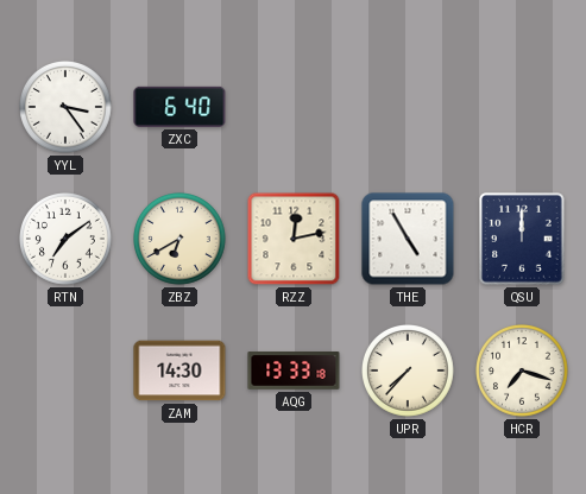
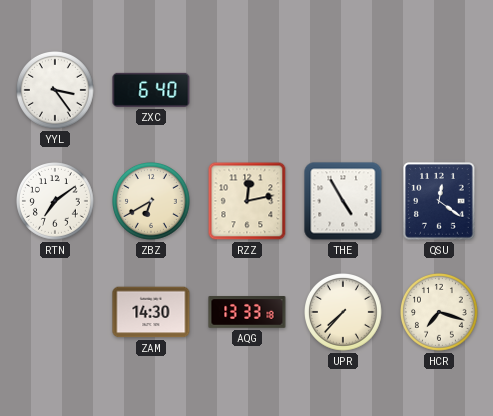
QSU: 12:00 -> 12:21
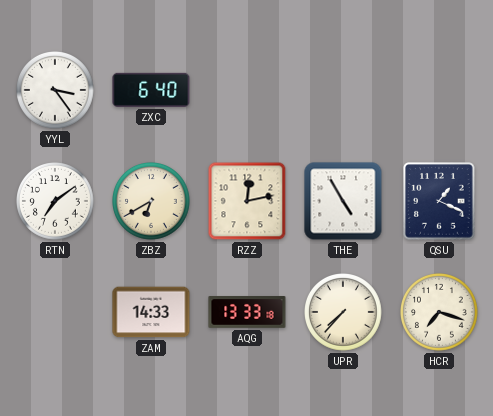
QSU: 12:21 -> 1:19
ZAM: 14:30 -> 14:33
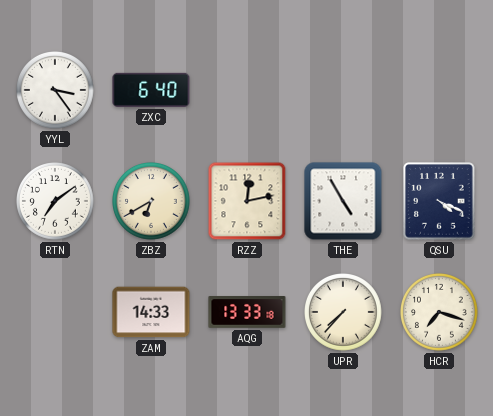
QSU: 1:19 -> 4:19
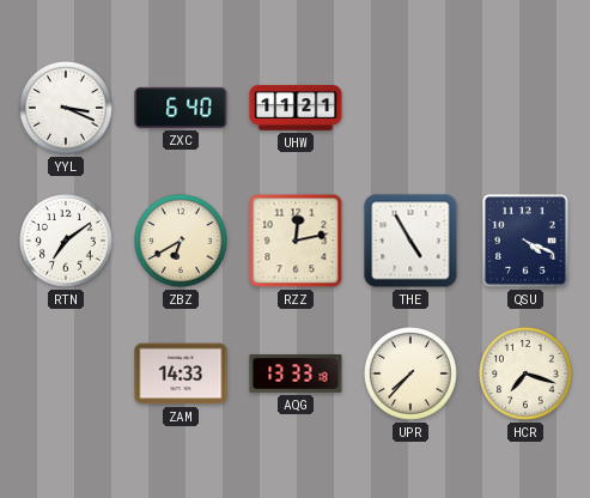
YYL: 3:24 -> 3:19
UHW: none -> 11:21
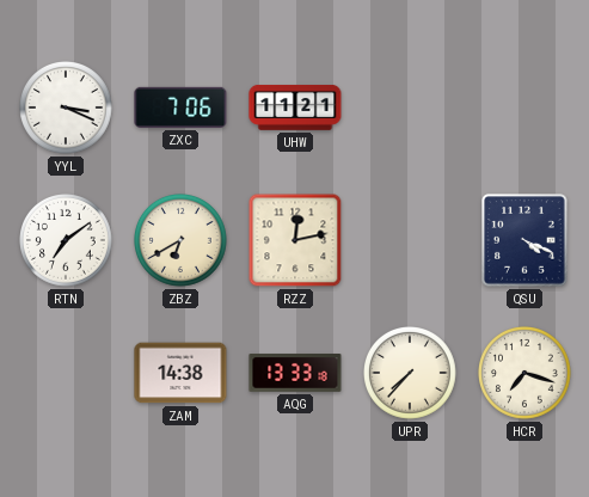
ZXC: 6:40 -> 7:06
THE: 4:55 -> none
ZAM: 14:33 -> 14:38
